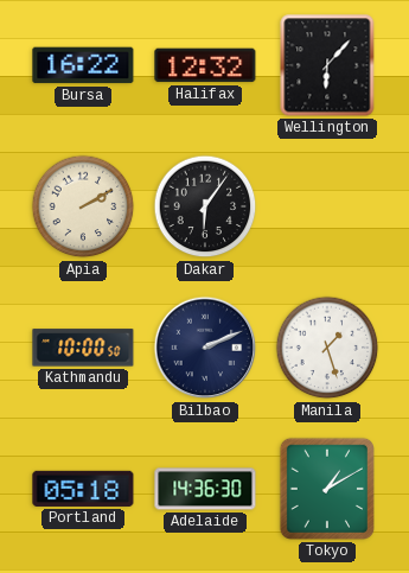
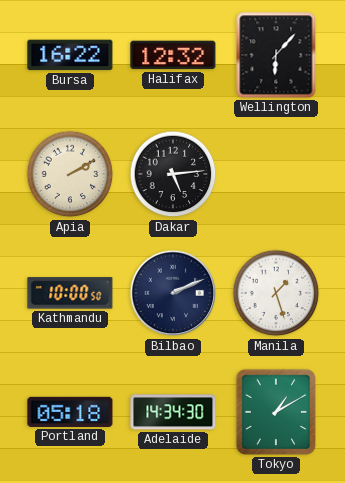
Dakar: 6:06 -> 5:14
Adelaide: 14:36 -> 14:34
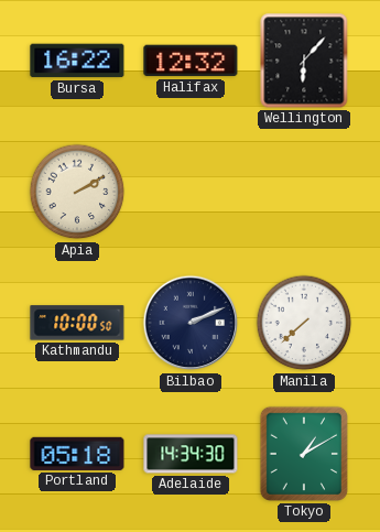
Dakar: 5:14 -> none
Manila: 1:27 -> 7:38
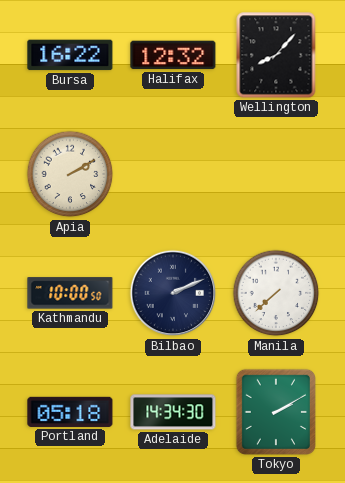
Wellington: 6:07 -> 8:07
Tokyo: 1:10 -> 2:10
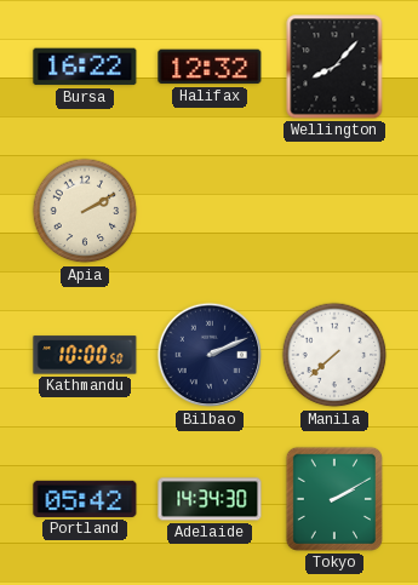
Portland: 05:18 -> 05:42
